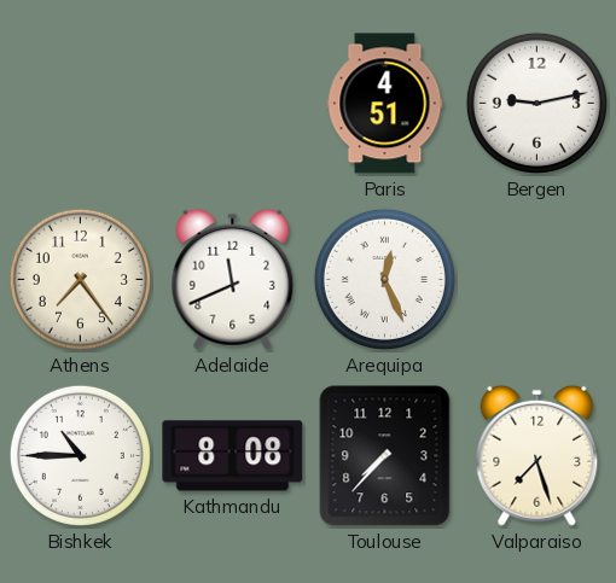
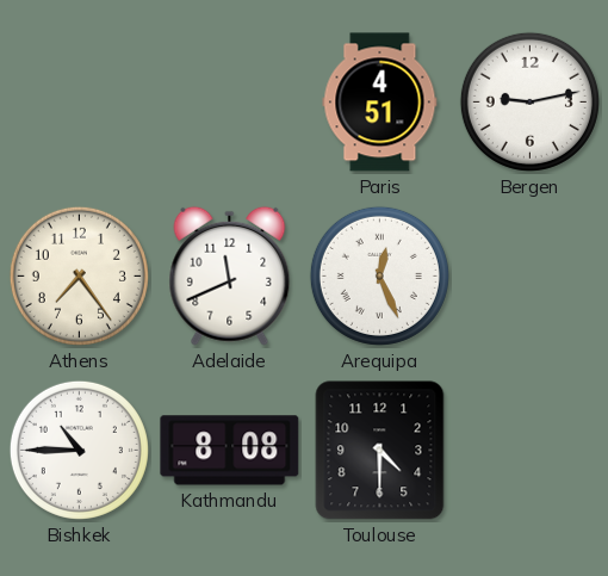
Toulouse: 7:37 -> 4:30
Valparaiso: 7:27 -> none
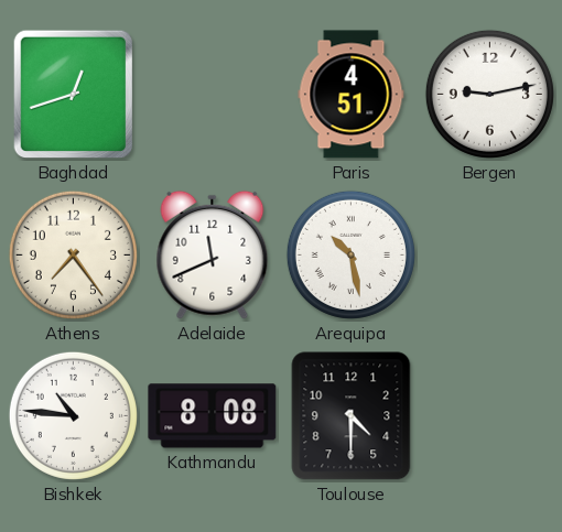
Baghdad: none -> 12:42
Arequipa: 12:26 -> 10:28
Bishkek: 10:45 -> 10:46
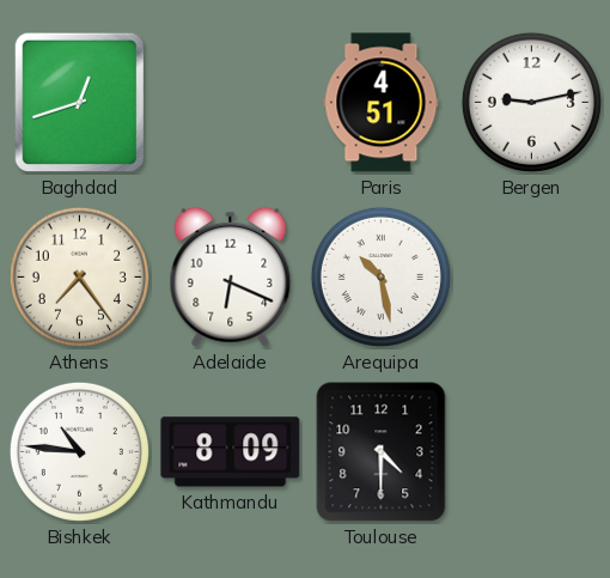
Adelaide: 11:41 -> 6:19
Kathmandu: 8:08 -> 8:09
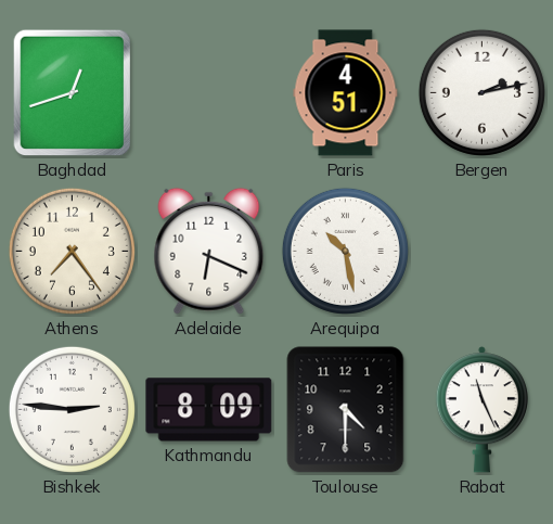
Bergen: 9:13 -> 2:13
Bishkek: 10:46 -> 2:46
Rabat: none -> 11:26
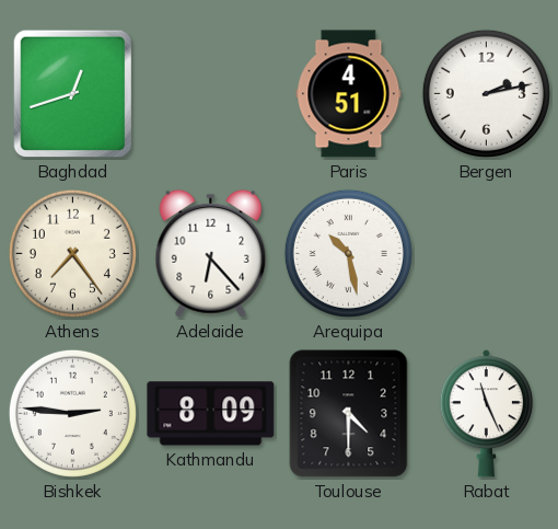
Adelaide: 6:19 -> 6:23
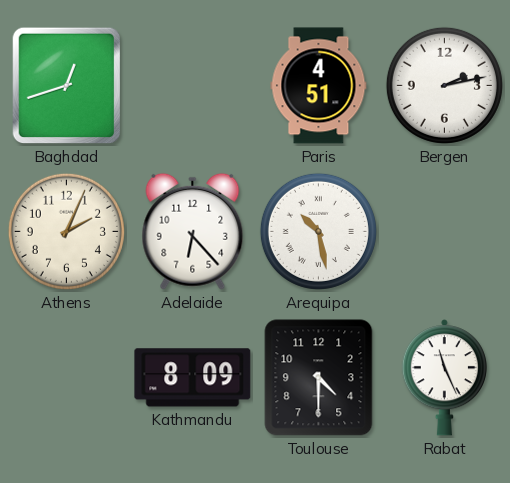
Athens: 7:24 -> 2:04
Bishkek: 2:46 -> none
